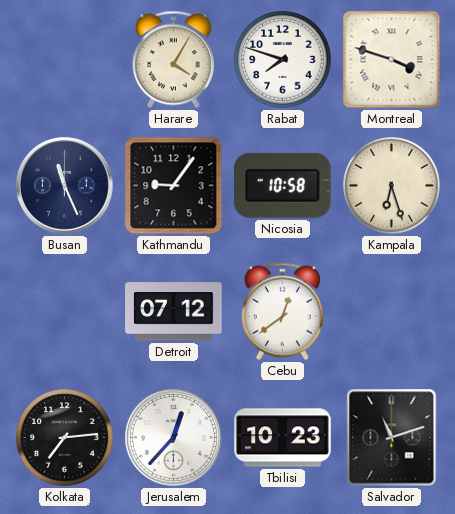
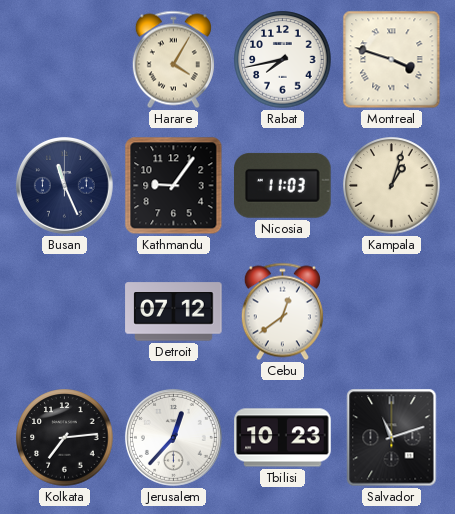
Rabat: 7:48 -> 7:43
Nicosia: 10:58 -> 11:03
Kampala: 6:27 -> 1:03
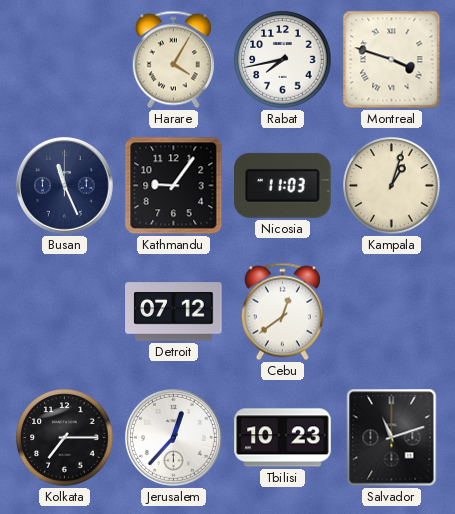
Kolkata: 7:14 -> 7:15
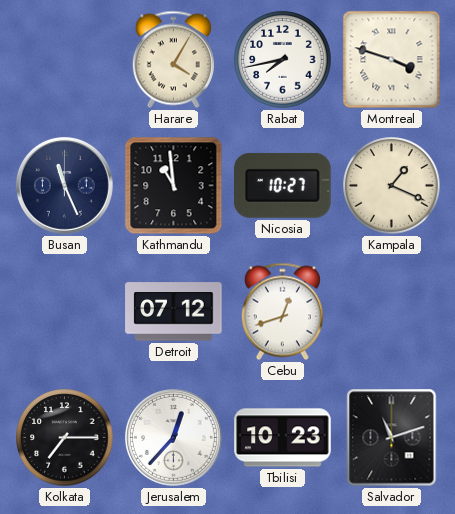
Kathmandu: 9:06 -> 10:59
Nicosia: 11:03 -> 10:27
Kampala: 1:03 -> 1:19
Cebu: 12:39 -> 12:42
